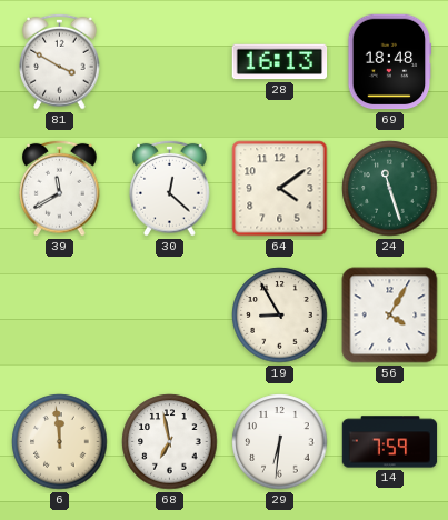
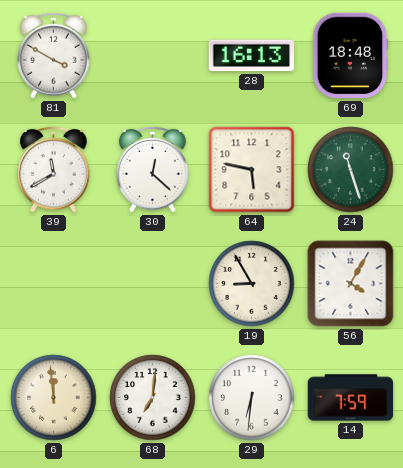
64: 4:09 -> 5:47
68: 6:58 -> 7:01
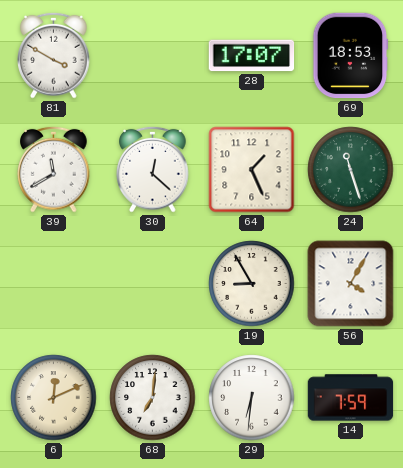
28: 16:13 -> 17:07
69: 18:48 -> 18:53
64: 5:47 -> 1:26
6: 11:59 -> 12:11
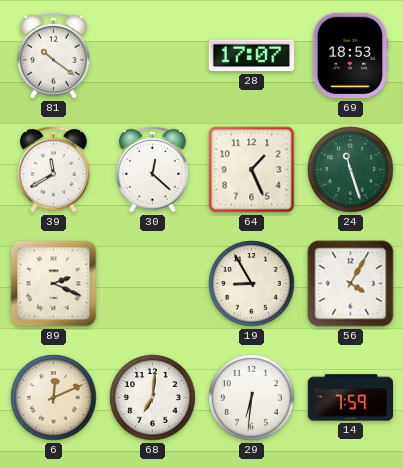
81: 3:50 -> 10:21
89: none -> 2:19
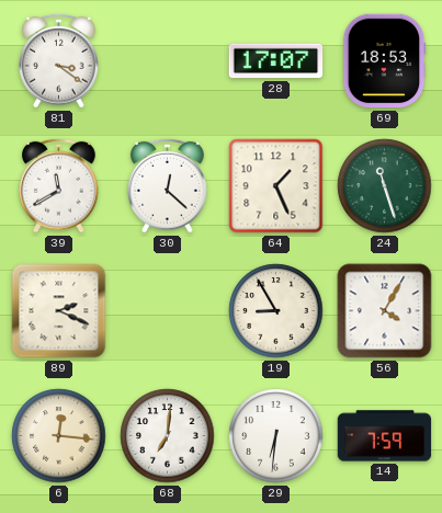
81: 10:21 -> 3:21
6: 12:11 -> 12:16
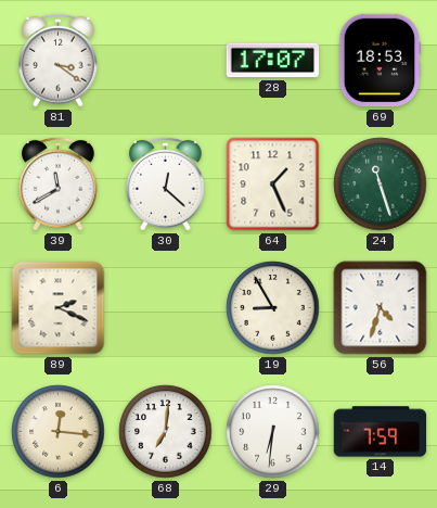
56: 4:05 -> 4:33
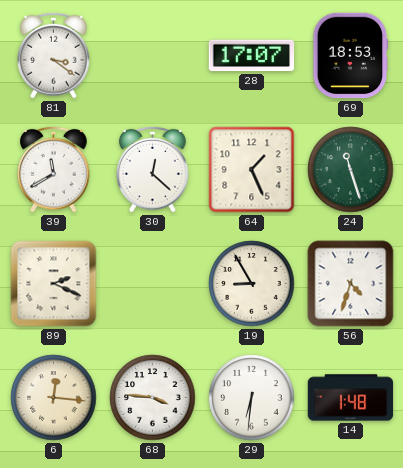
68: 7:01 -> 3:46
14: 7:59 -> 1:48
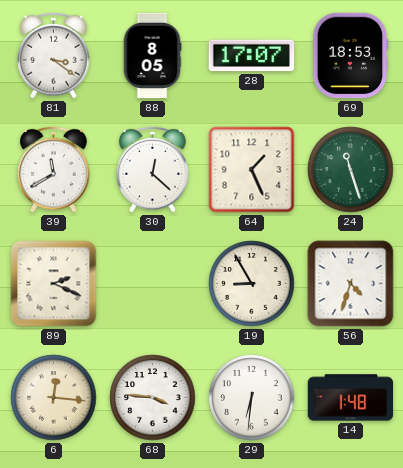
88: none -> 8:05
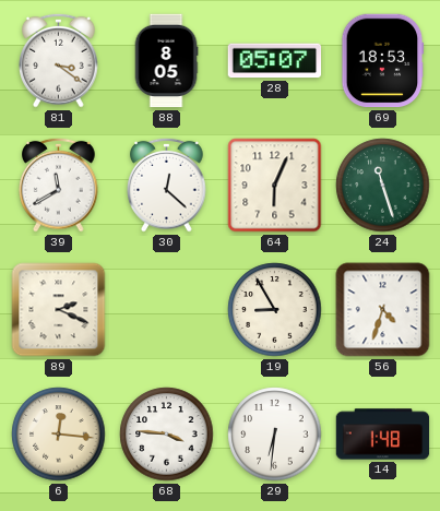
28: 17:07 -> 05:07
64: 1:26 -> 6:04
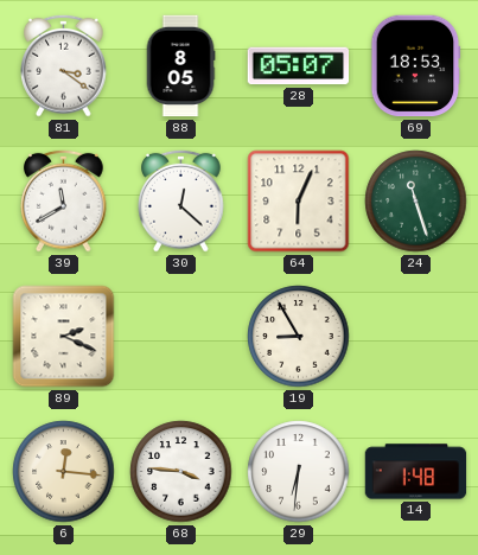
56: 4:33 -> none
